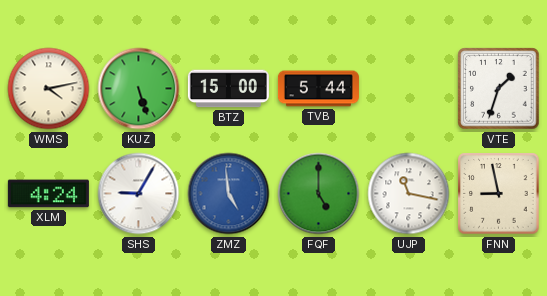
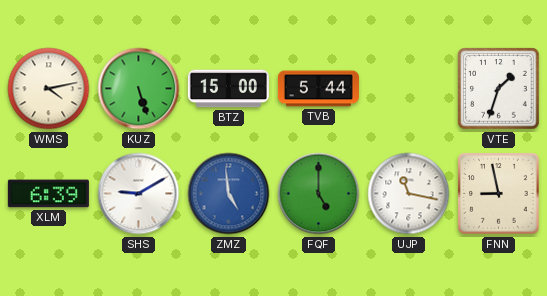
XLM: 4:24 -> 6:39
SHS: 9:05 -> 9:10
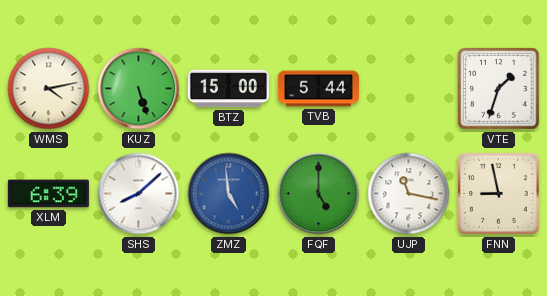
SHS: 9:10 -> 8:08
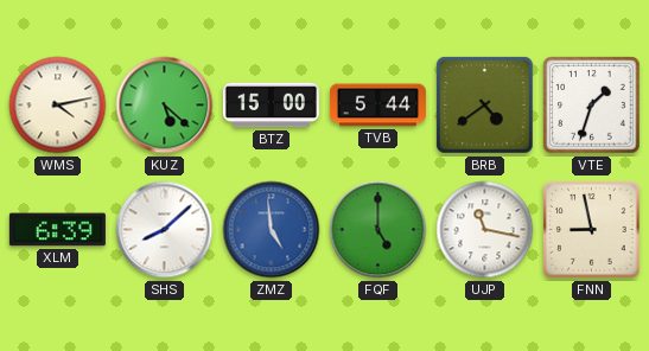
KUZ: 5:27 -> 5:22
BRB: none -> 4:39
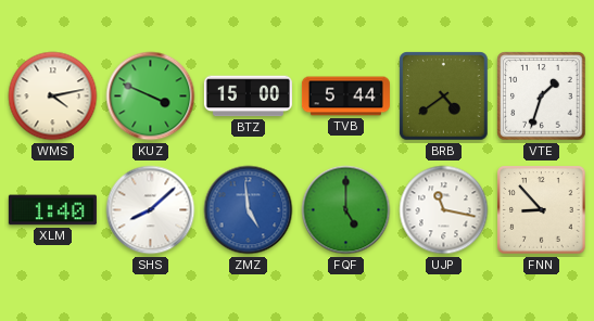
KUZ: 5:22 -> 3:49
XLM: 6:39 -> 1:40
FNN: 8:58 -> 8:53
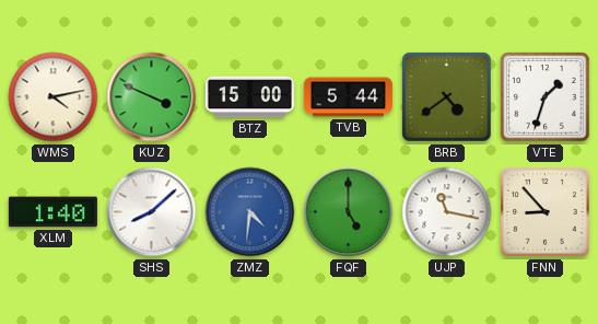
ZMZ: 4:59 -> 4:31
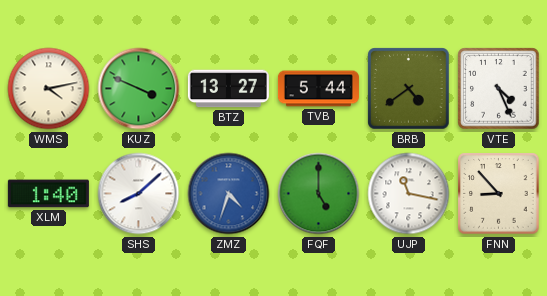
BTZ: 15:00 -> 13:27
VTE: 1:33 -> 4:26
ZMZ: 4:31 -> 4:33
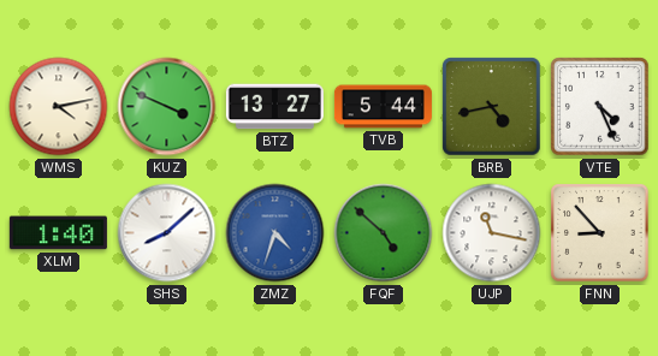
BRB: 4:39 -> 4:43
FQF: 5:00 -> 4:52
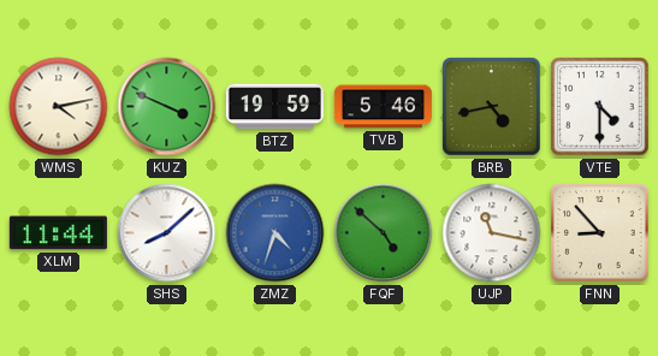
BTZ: 13:27 -> 19:59
TVB: 5:44 -> 5:46
VTE: 4:26 -> 4:30
XLM: 1:40 -> 11:44
